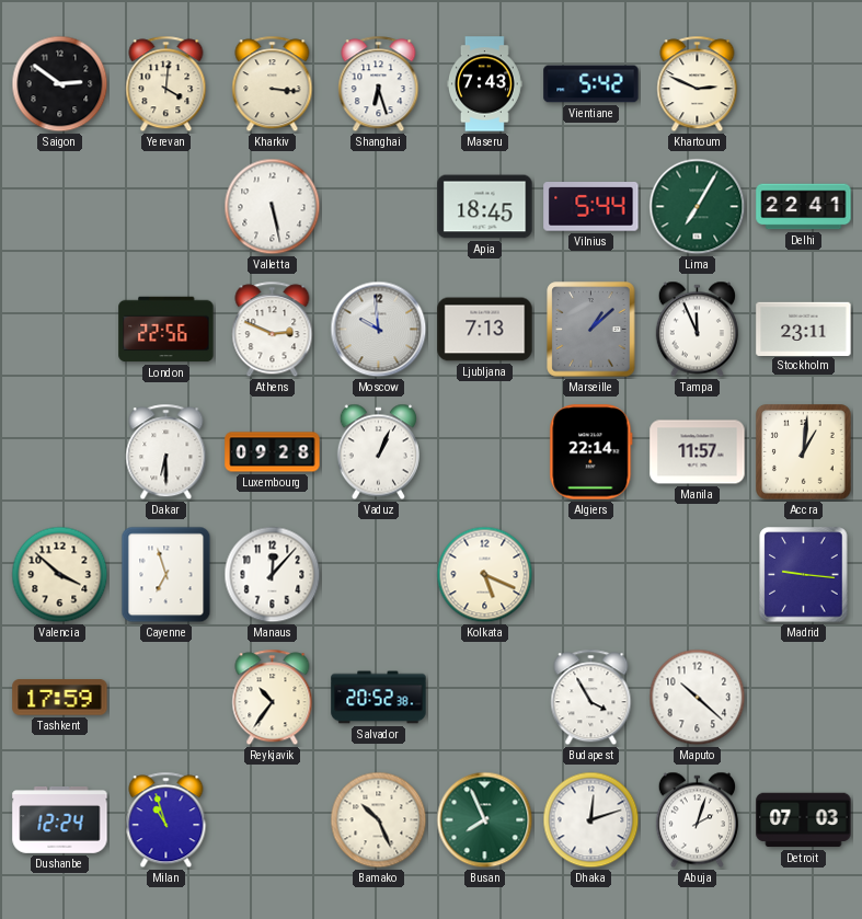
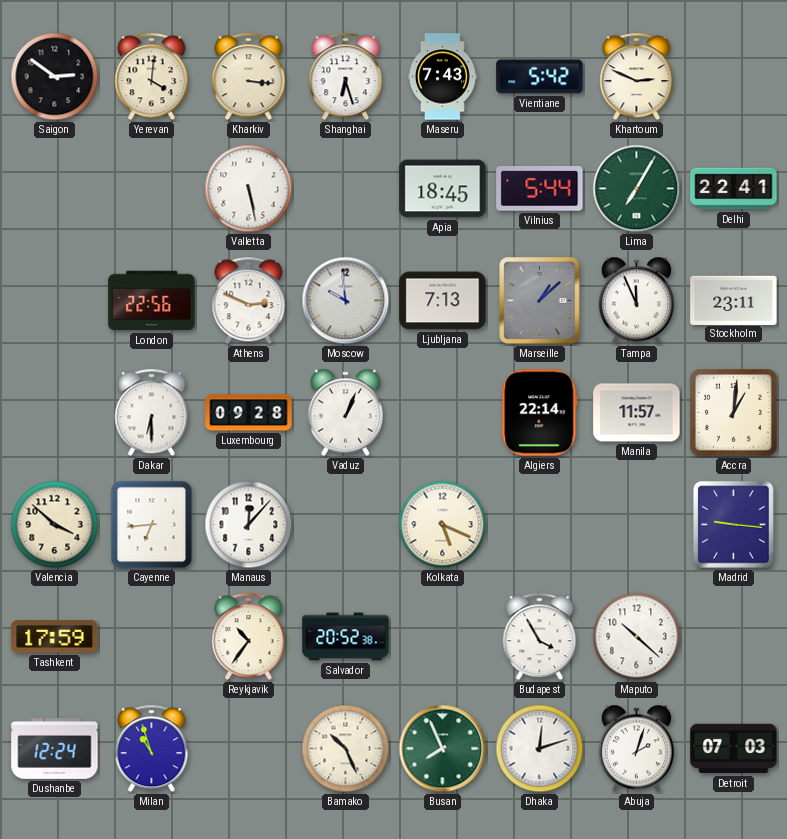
Cayenne: 6:57 -> 6:44
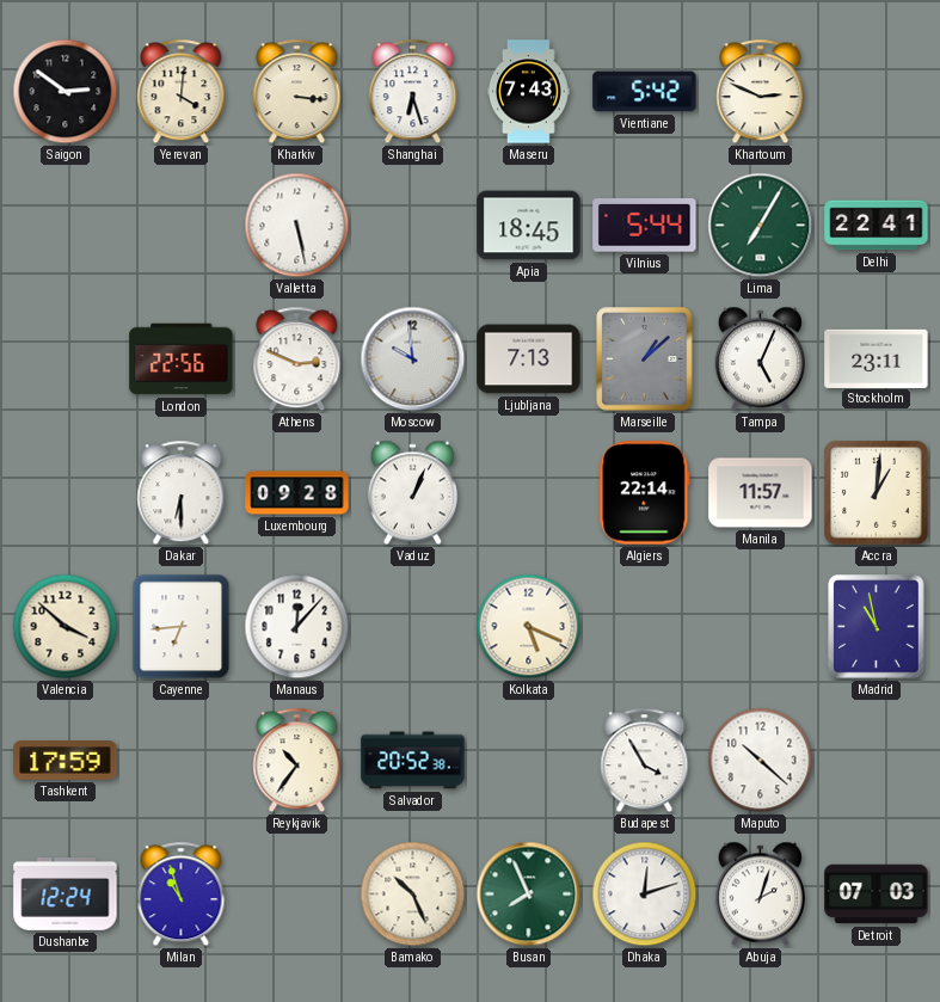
Tampa: 11:56 -> 5:04
Madrid: 9:16 -> 10:58
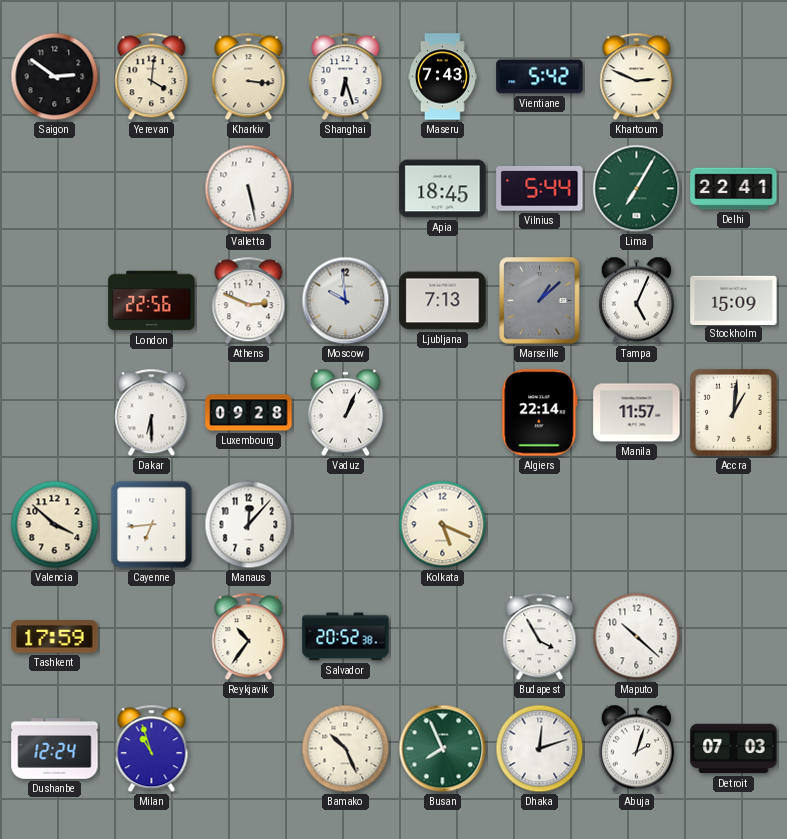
Stockholm: 23:11 -> 15:09
Madrid: 10:58 -> none
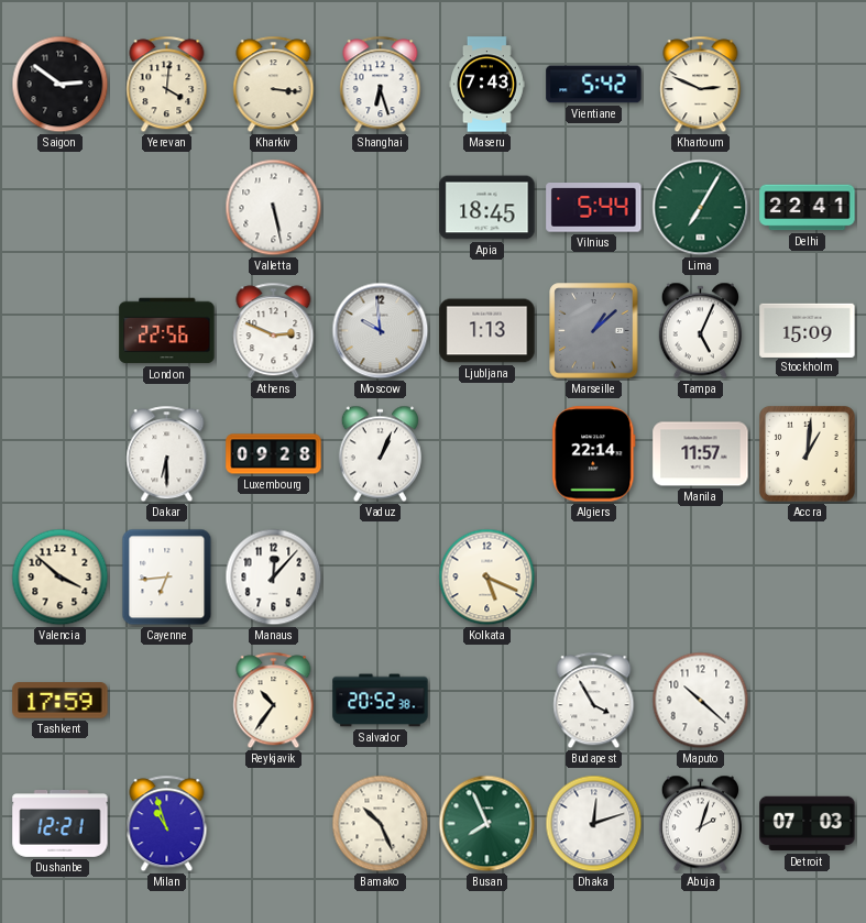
Ljubljana: 7:13 -> 1:13
Dushanbe: 12:24 -> 12:21
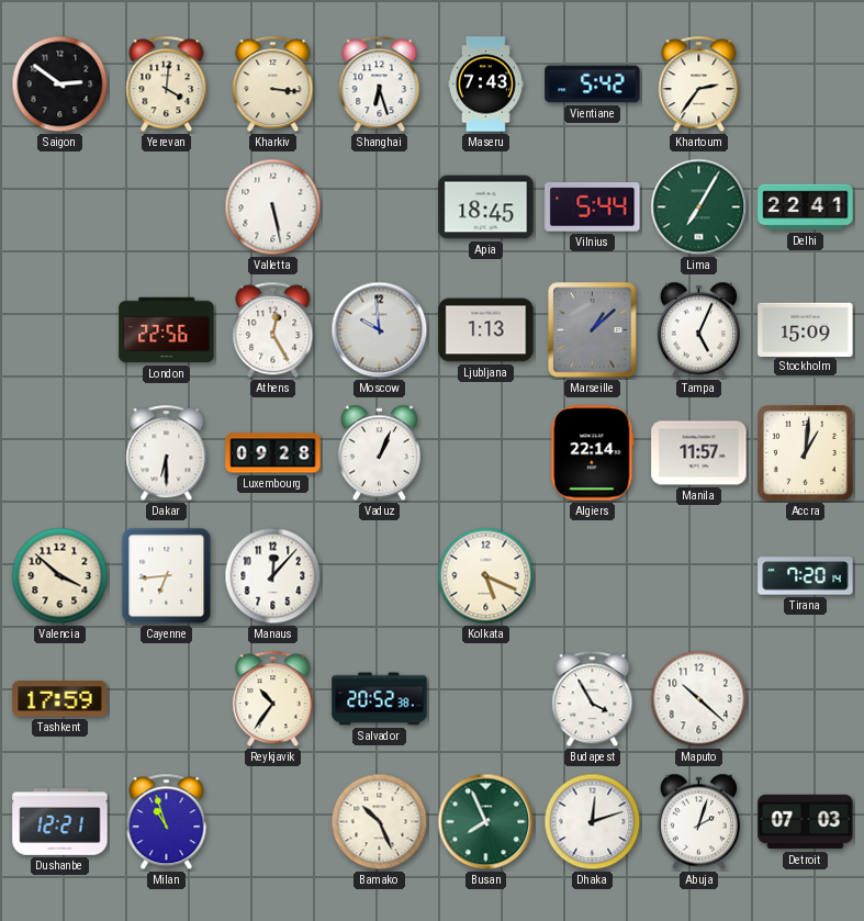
Khartoum: 2:49 -> 2:36
Athens: 2:49 -> 12:25
Tirana: none -> 7:20
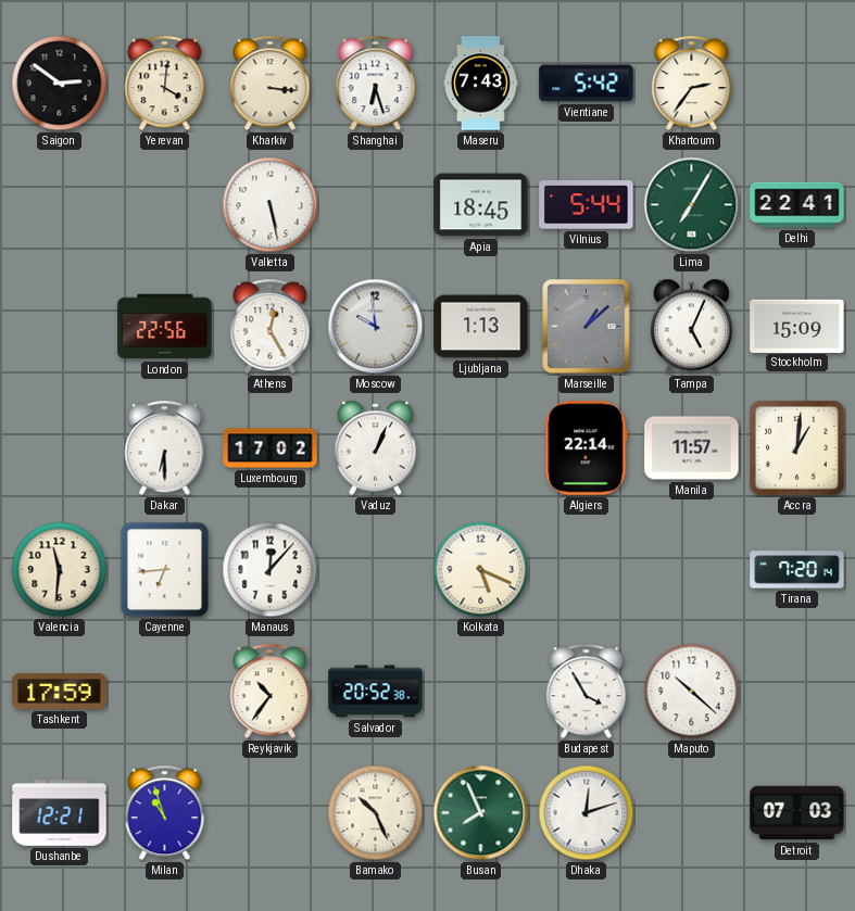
Luxembourg: 09:28 -> 17:02
Valencia: 3:52 -> 11:31
Abuja: 2:03 -> none
